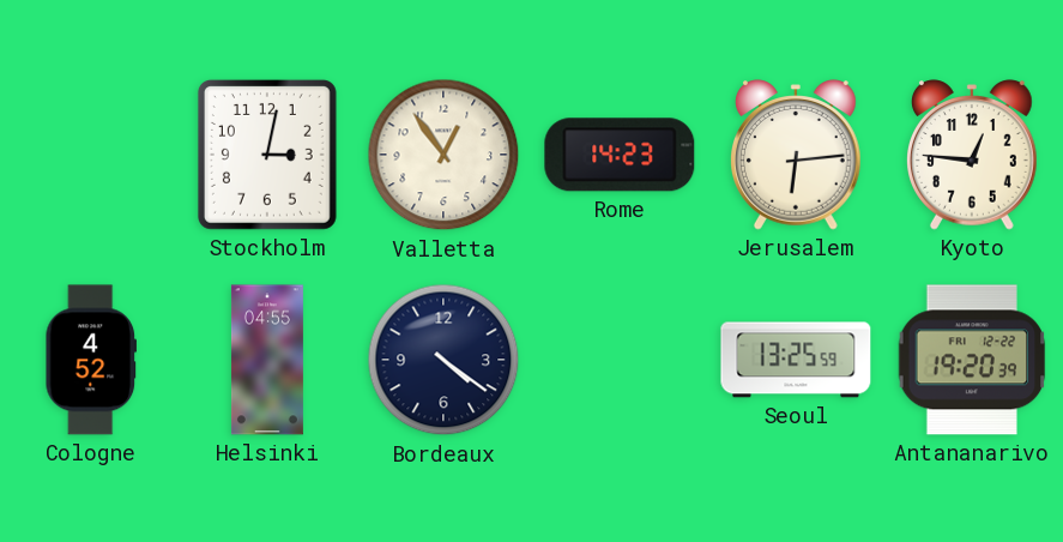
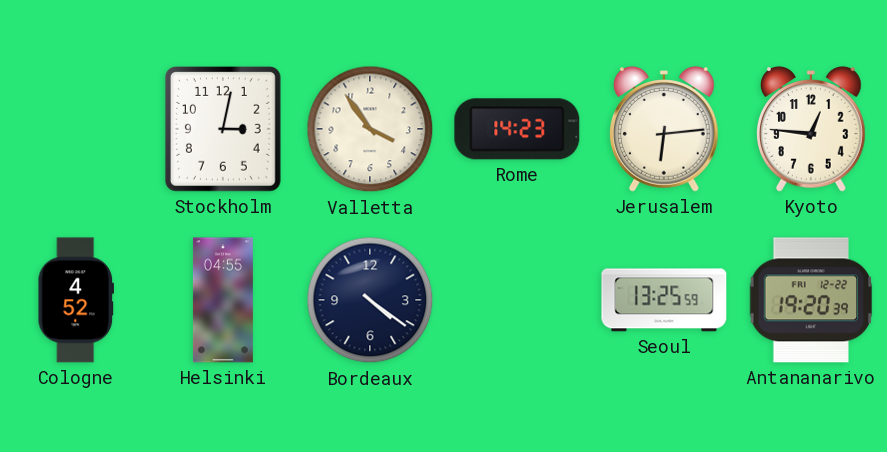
Valletta: 12:54 -> 3:54
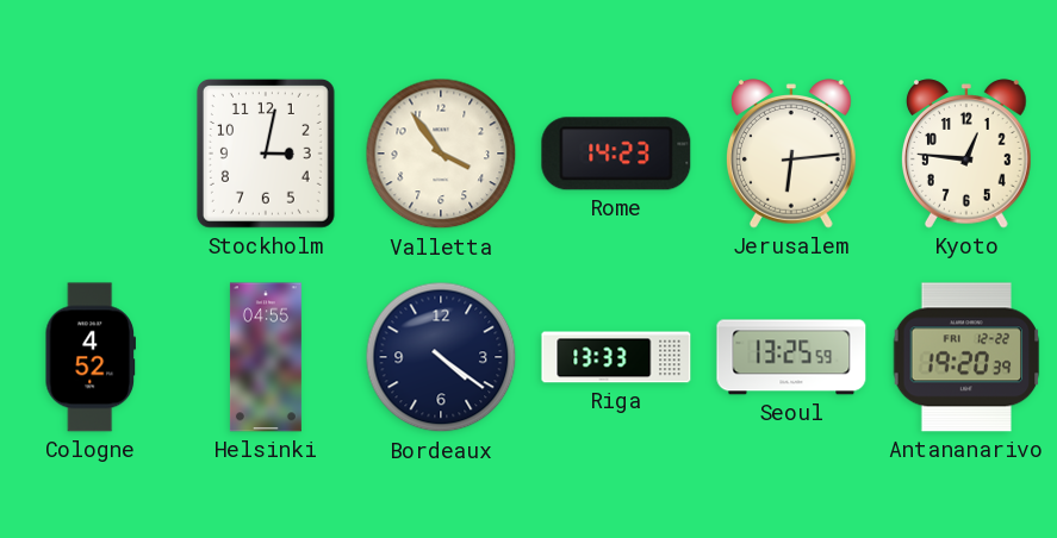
Riga: none -> 13:33
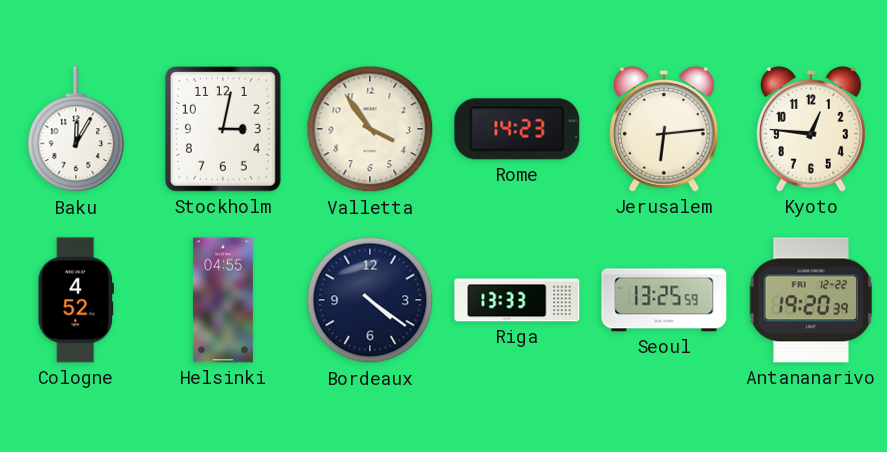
Baku: none -> 12:05
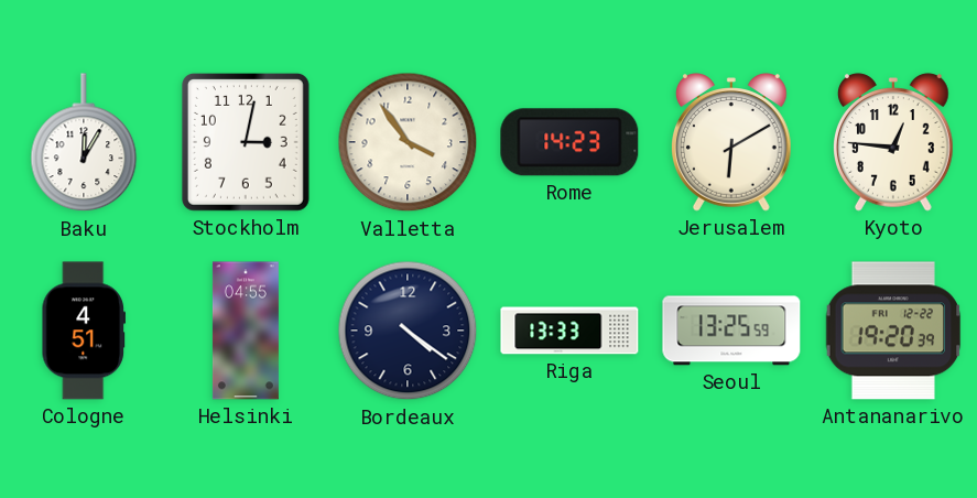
Jerusalem: 6:14 -> 6:10
Cologne: 4:52 -> 4:51
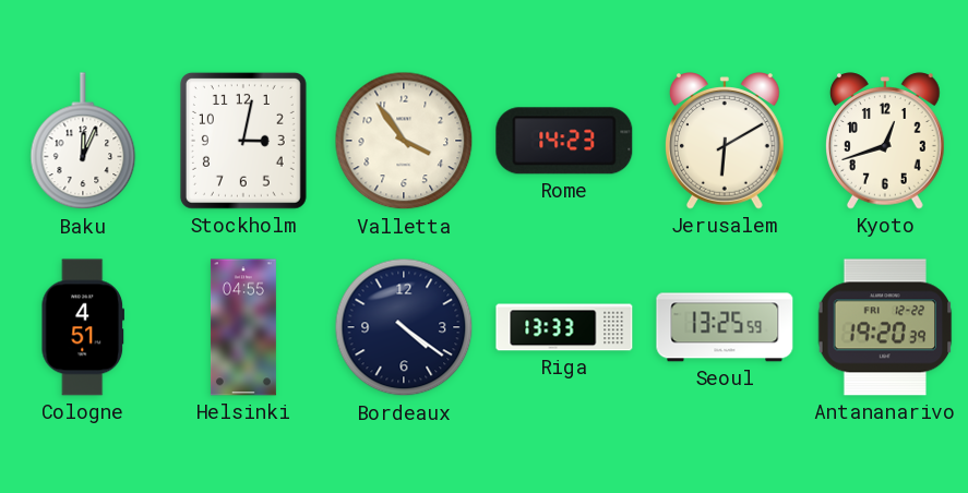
Baku: 12:05 -> 12:04
Kyoto: 12:46 -> 12:42
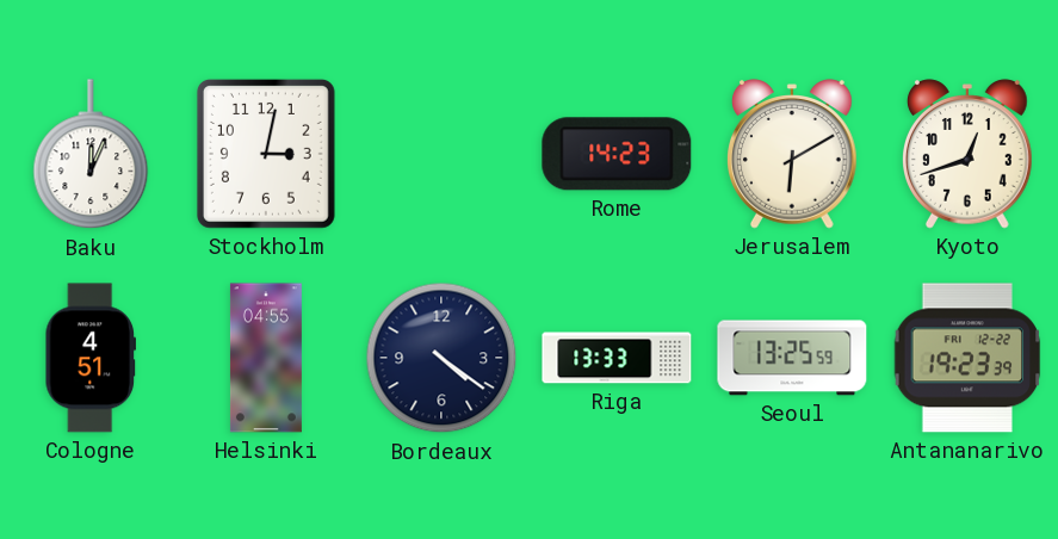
Valletta: 3:54 -> none
Antananarivo: 19:20 -> 19:23
